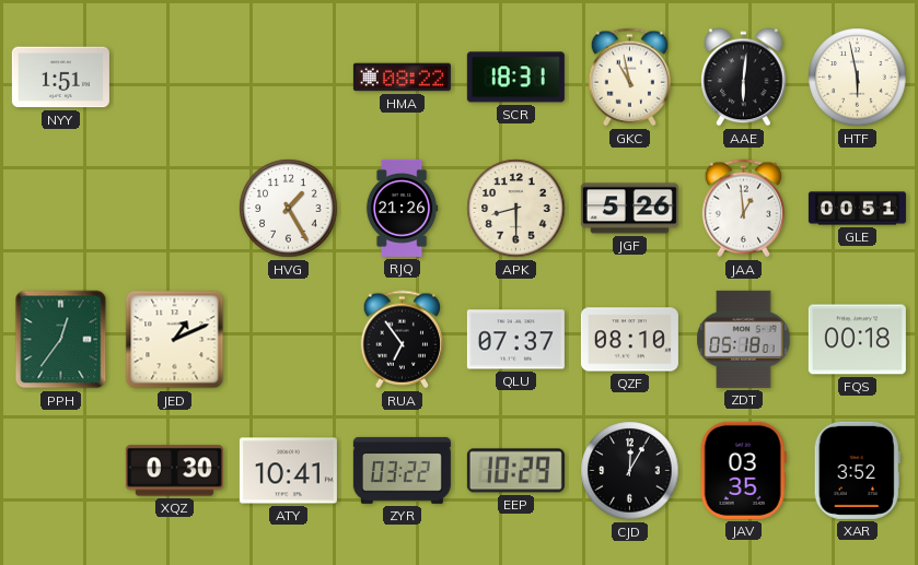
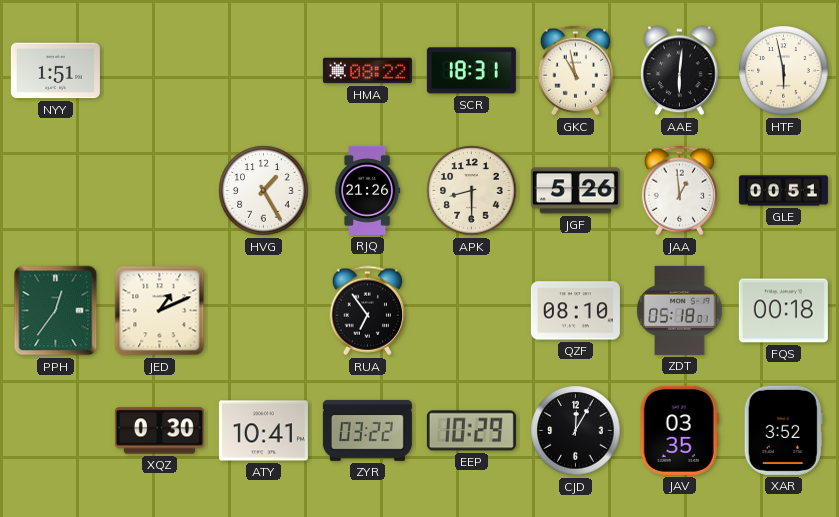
QLU: 07:37 -> none
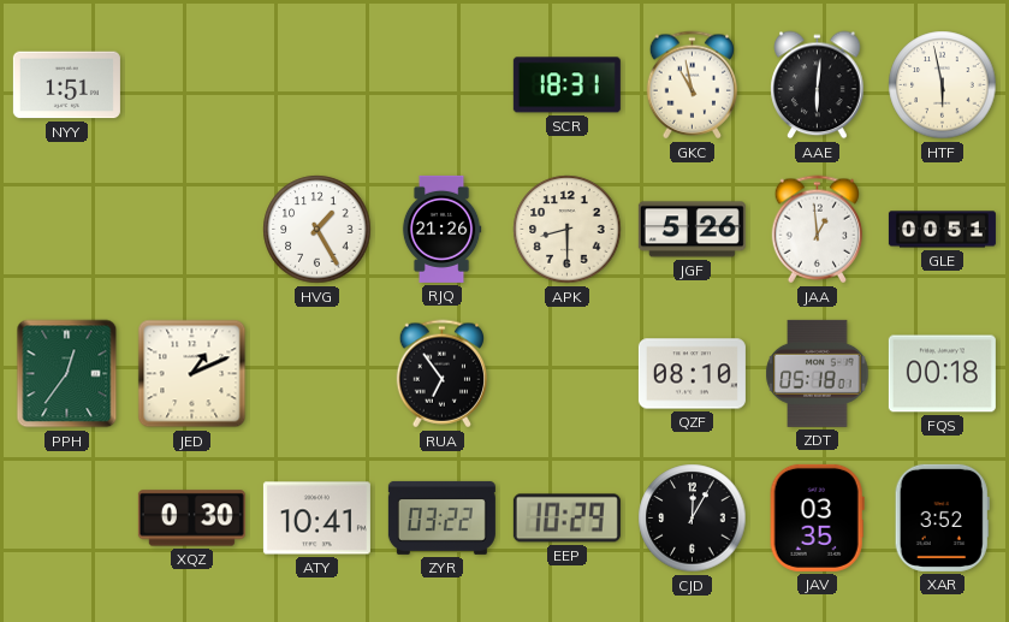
HMA: 08:22 -> none
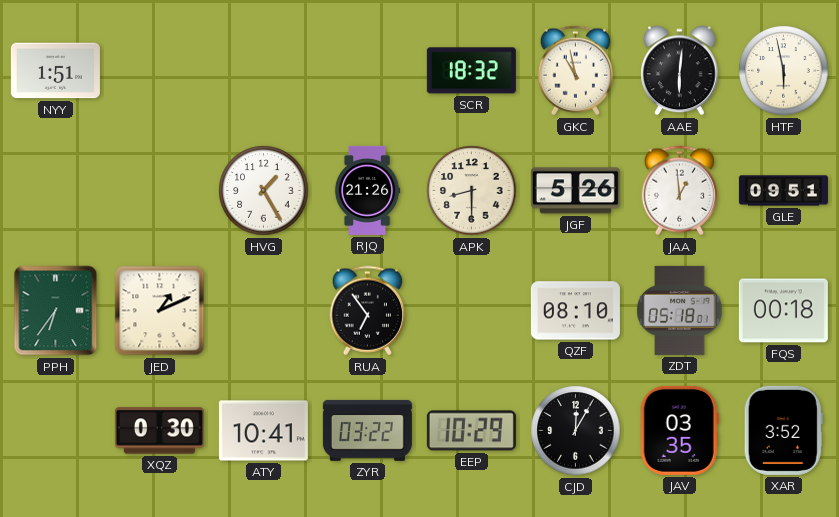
SCR: 18:31 -> 18:32
GLE: 00:51 -> 09:51
PPH: 12:36 -> 6:36
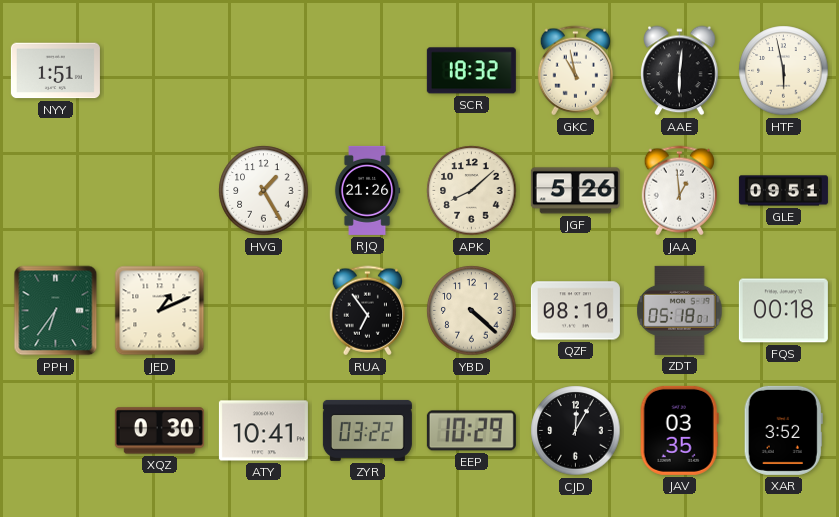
APK: 8:30 -> 8:08
YBD: none -> 4:22
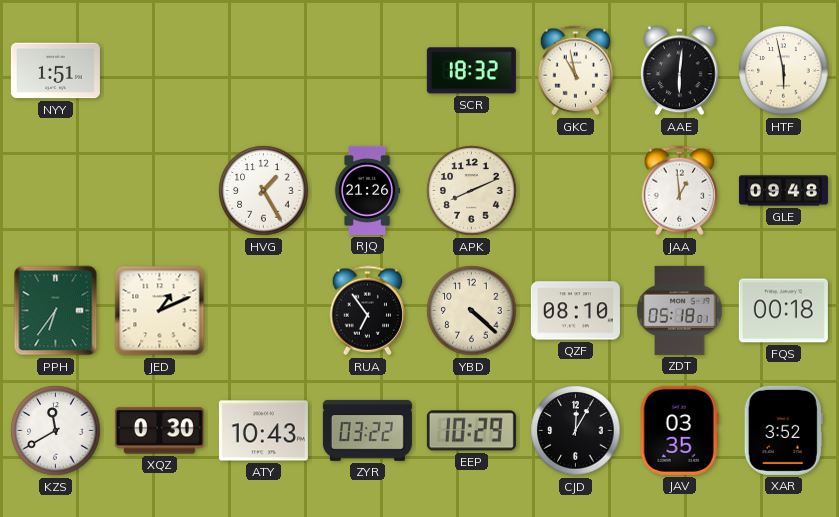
APK: 8:08 -> 8:11
JGF: 5:26 -> none
GLE: 09:51 -> 09:48
KZS: none -> 11:40
ATY: 10:41 -> 10:43
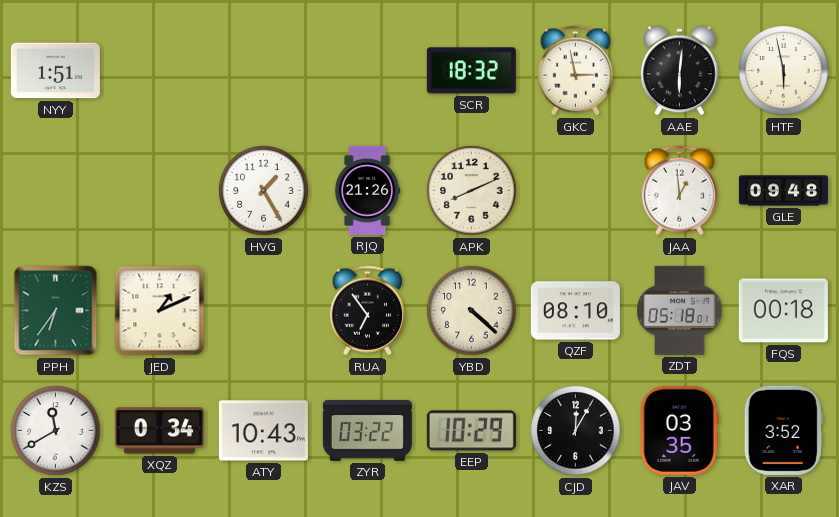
GKC: 10:58 -> 2:58
XQZ: 0:30 -> 0:34
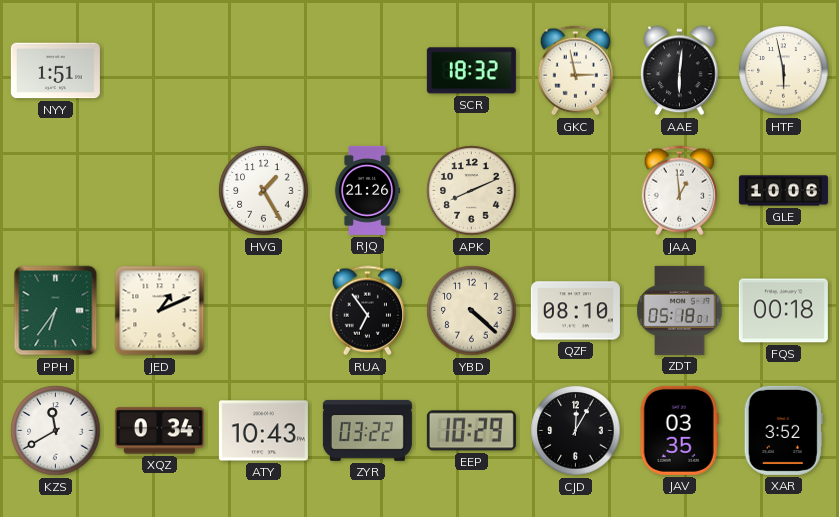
GLE: 09:48 -> 10:06
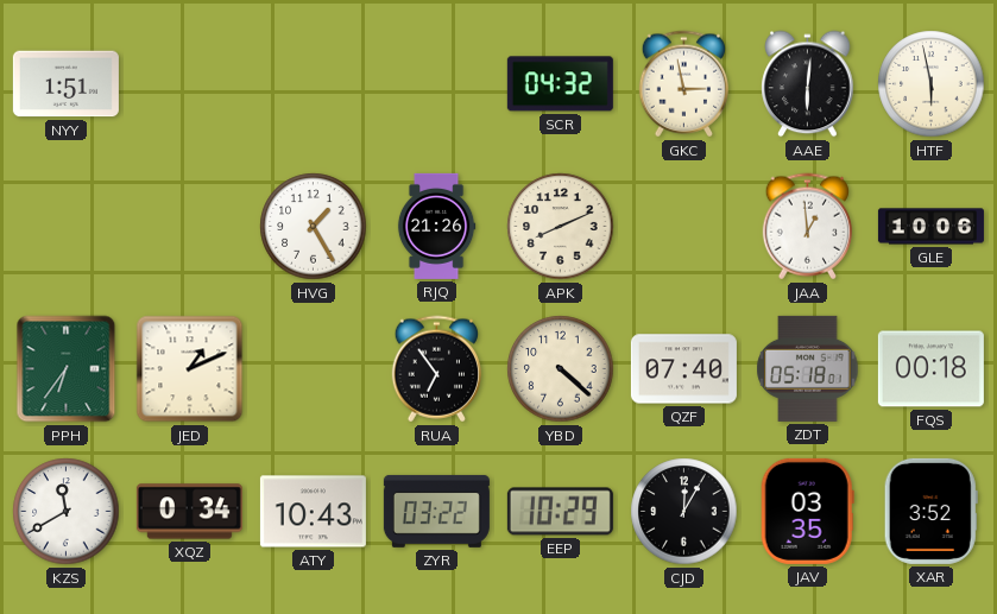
SCR: 18:32 -> 04:32
QZF: 08:10 -> 07:40
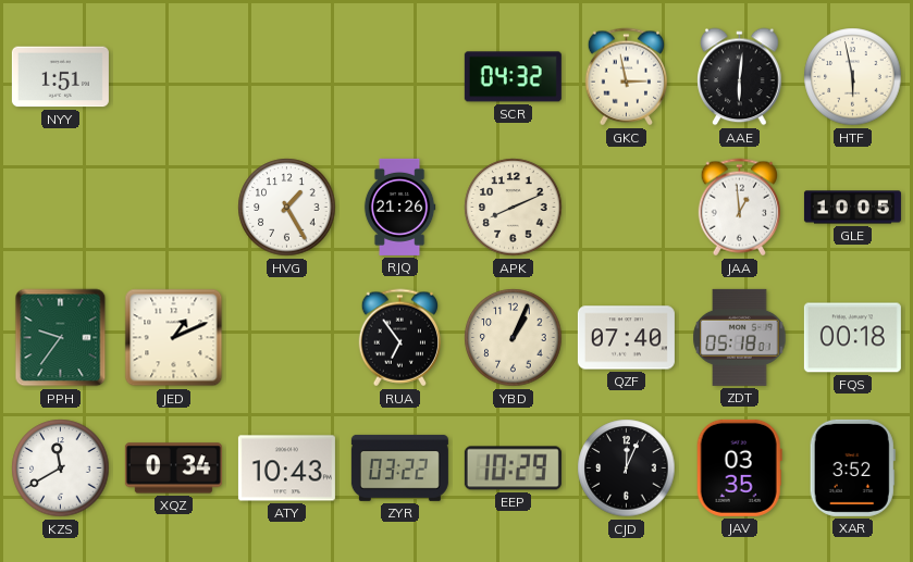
GLE: 10:06 -> 10:05
PPH: 6:36 -> 9:36
YBD: 4:22 -> 1:04
CJD: 12:05 -> 12:04
